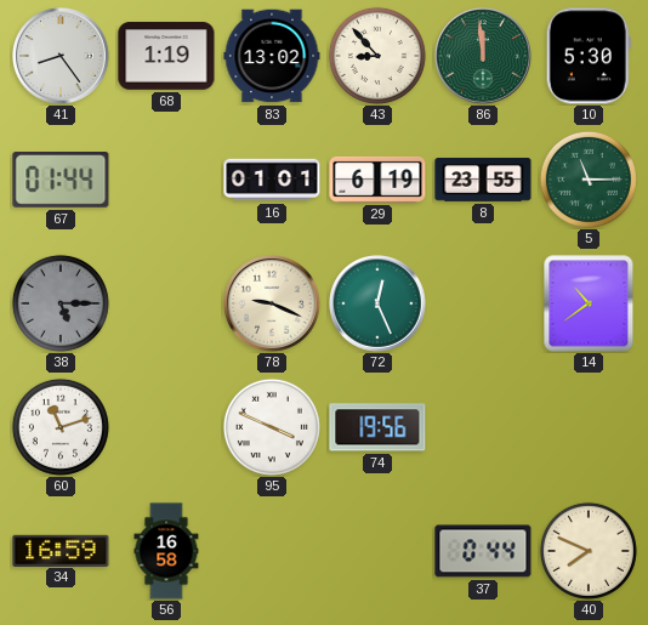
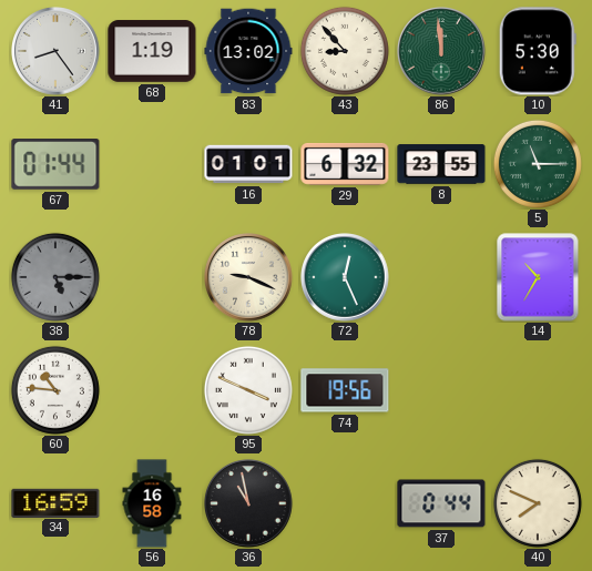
29: 6:19 -> 6:32
14: 10:39 -> 10:35
60: 11:12 -> 10:46
36: none -> 10:58
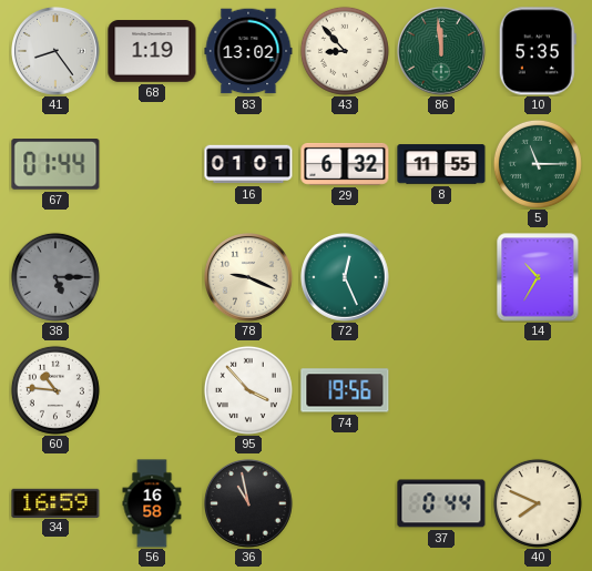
10: 5:30 -> 5:35
8: 23:55 -> 11:55
95: 3:49 -> 3:53
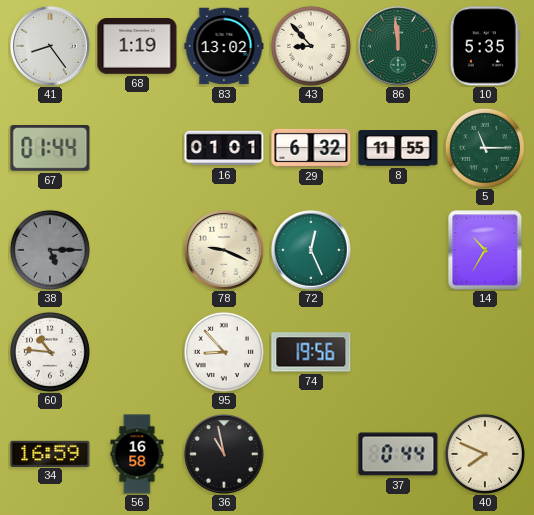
95: 3:53 -> 8:53
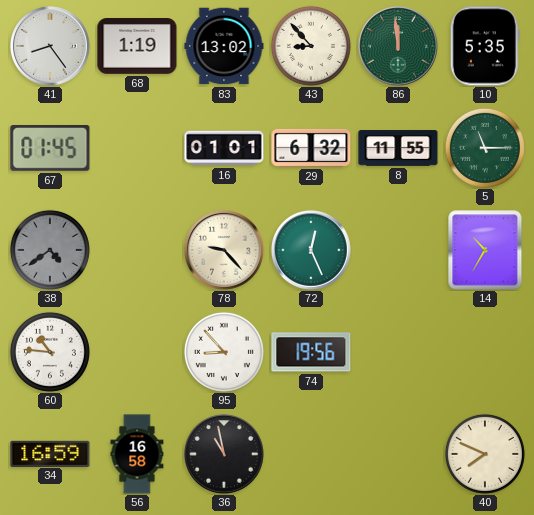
67: 01:44 -> 01:45
38: 5:15 -> 4:39
78: 9:19 -> 9:23
37: 0:44 -> none
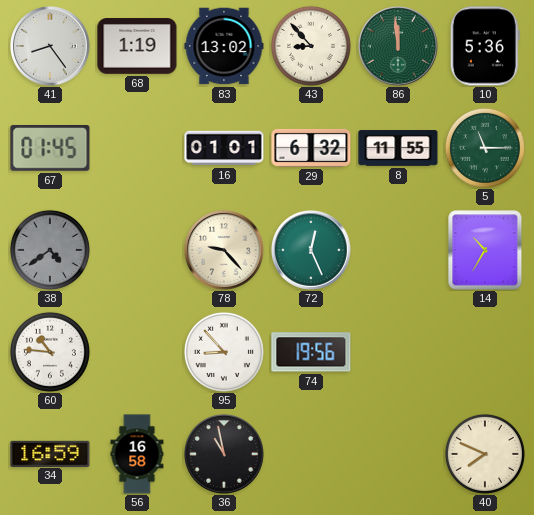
10: 5:35 -> 5:36
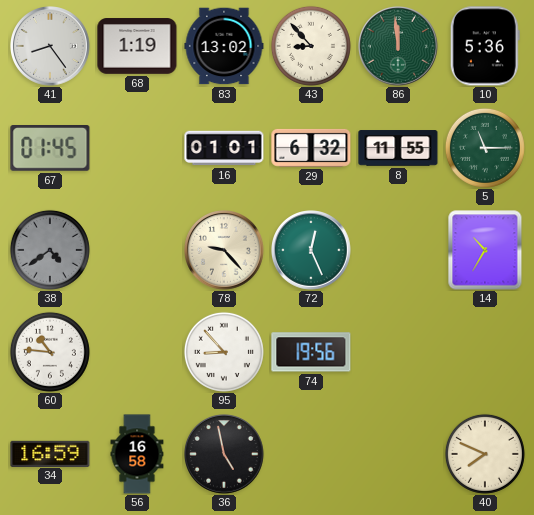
36: 10:58 -> 4:58
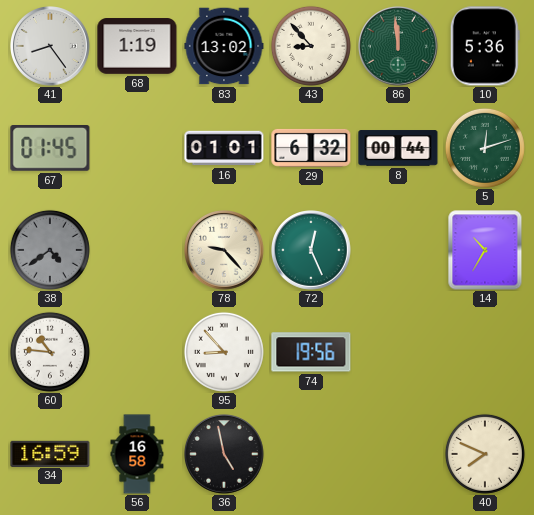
8: 11:55 -> 00:44
5: 11:15 -> 12:12
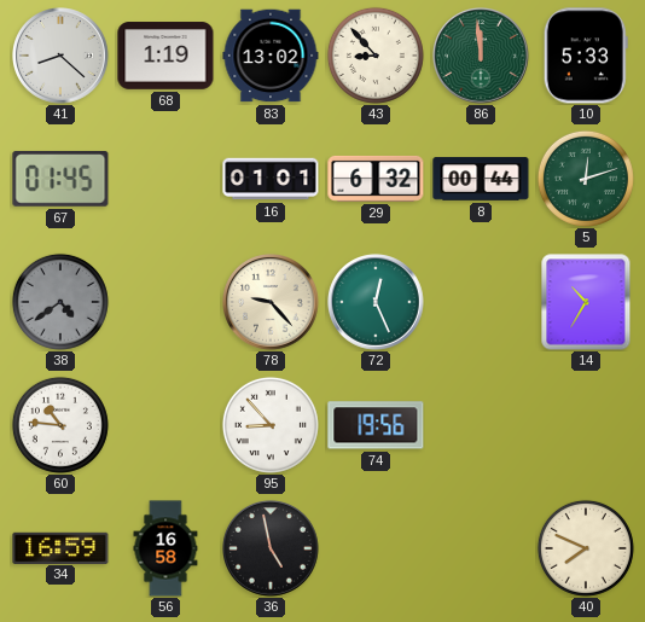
41: 8:24 -> 8:22
10: 5:36 -> 5:33
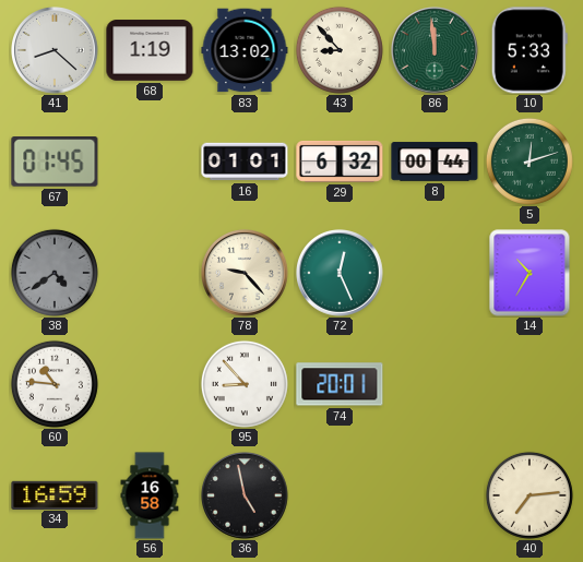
74: 19:56 -> 20:01
40: 7:49 -> 7:14
